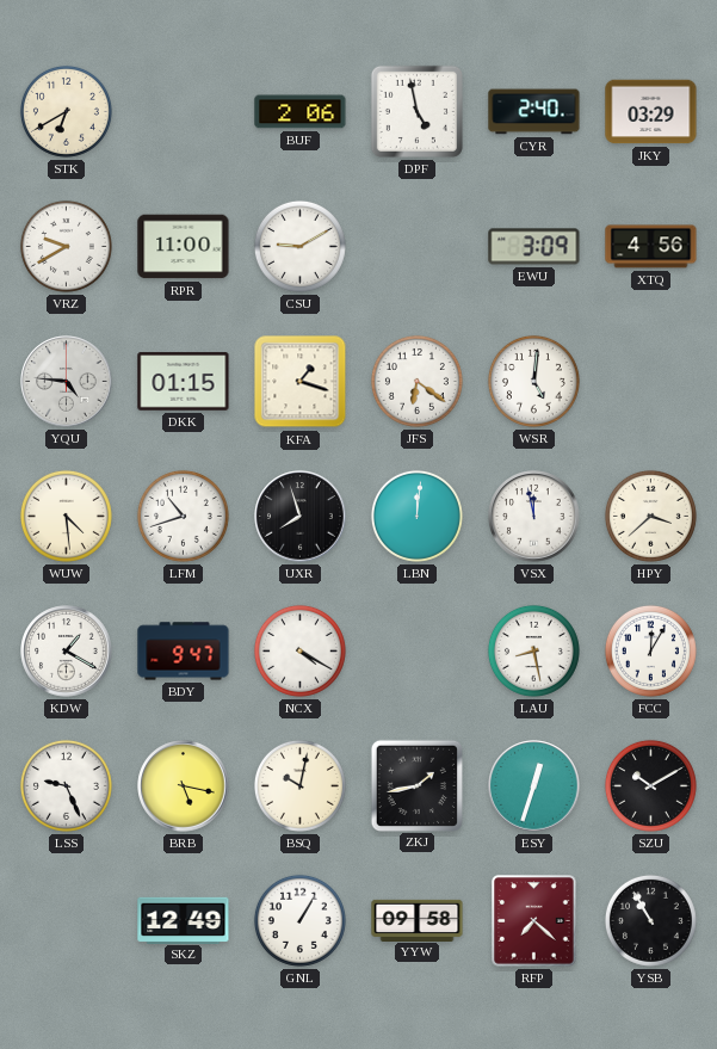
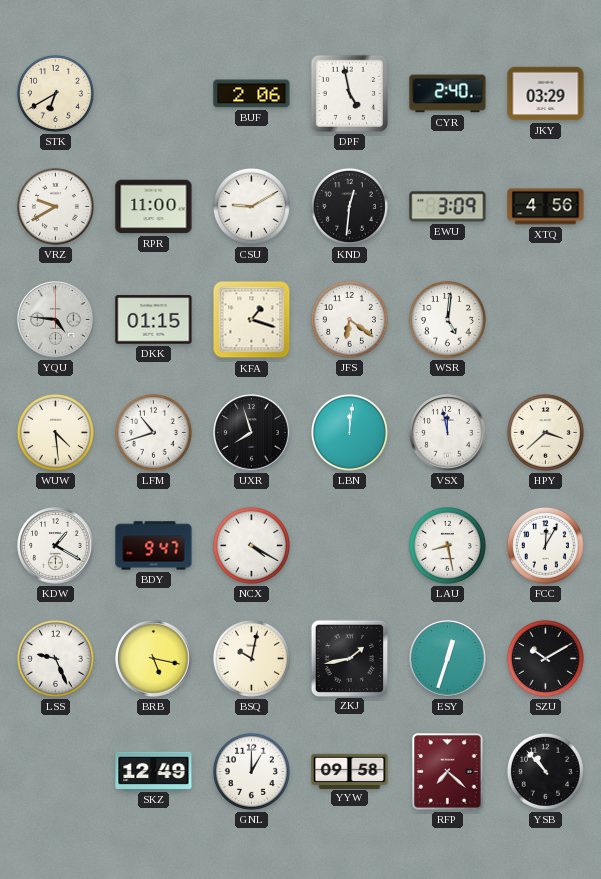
KND: none -> 12:31
GNL: 1:05 -> 1:00
YSB: 10:55 -> 10:53
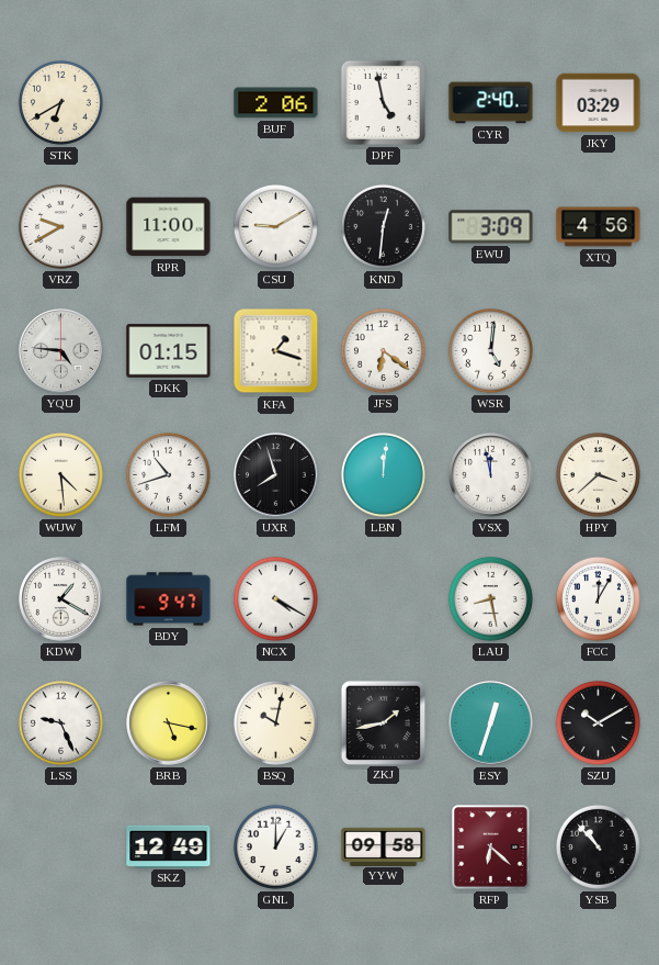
RFP: 7:22 -> 6:22
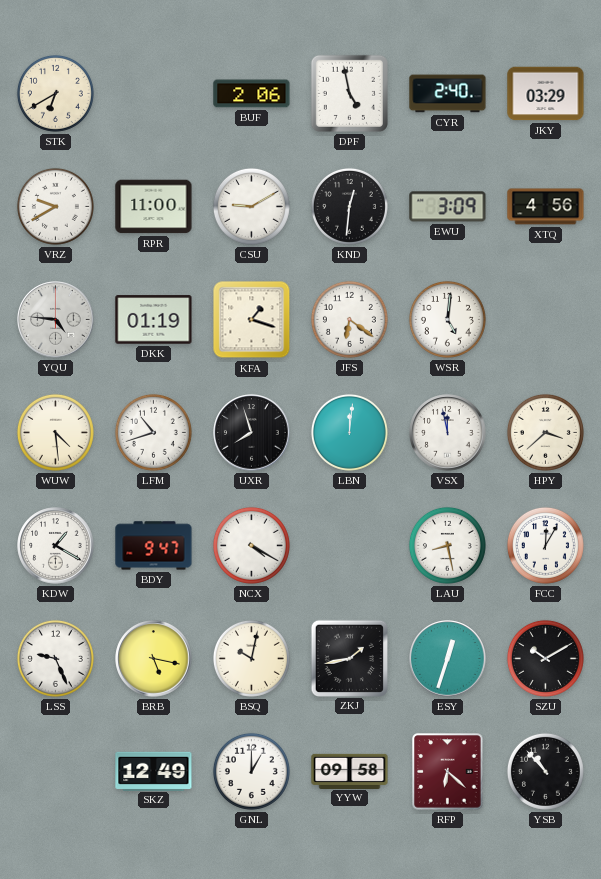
DKK: 01:15 -> 01:19
